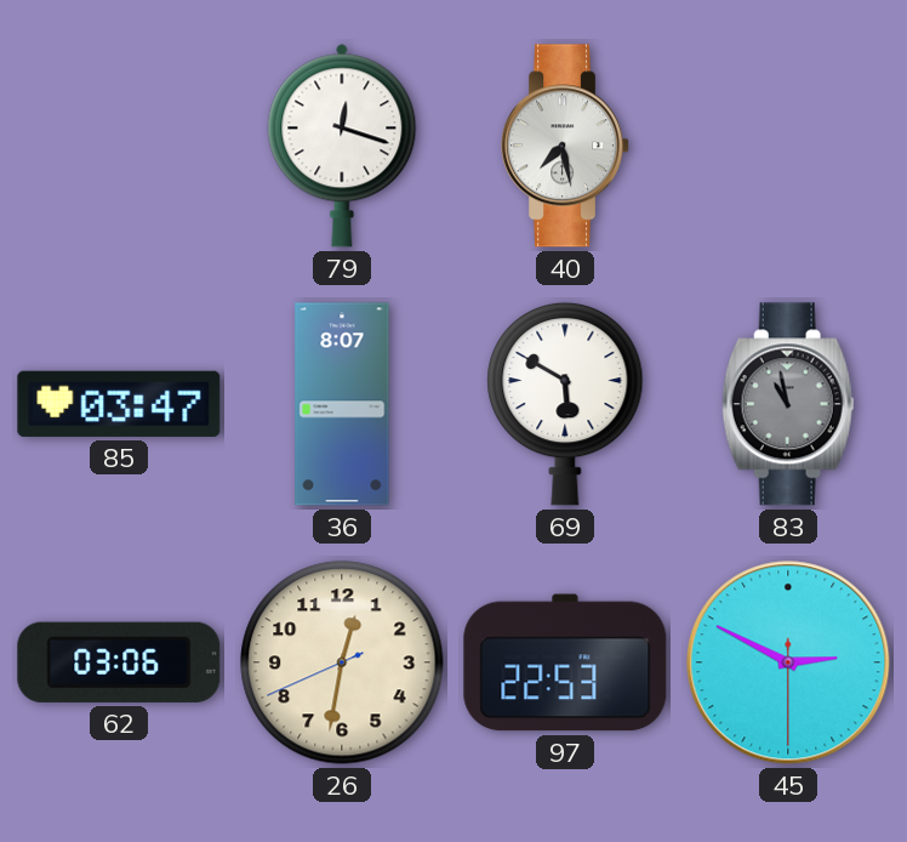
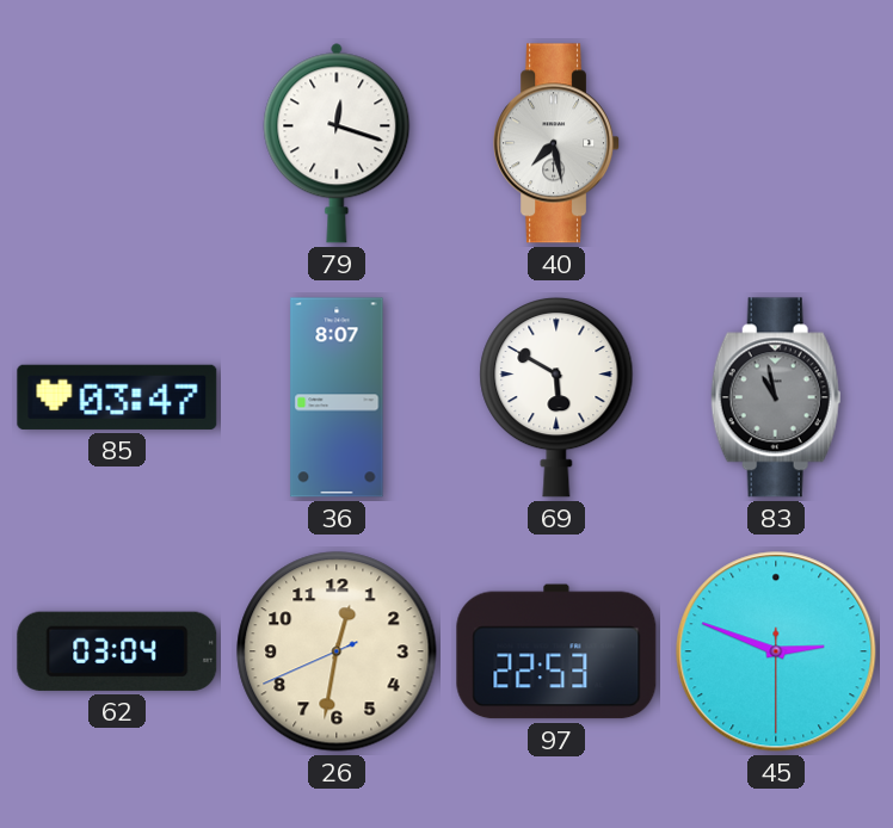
62: 03:06 -> 03:04
45: 2:49 -> 2:48
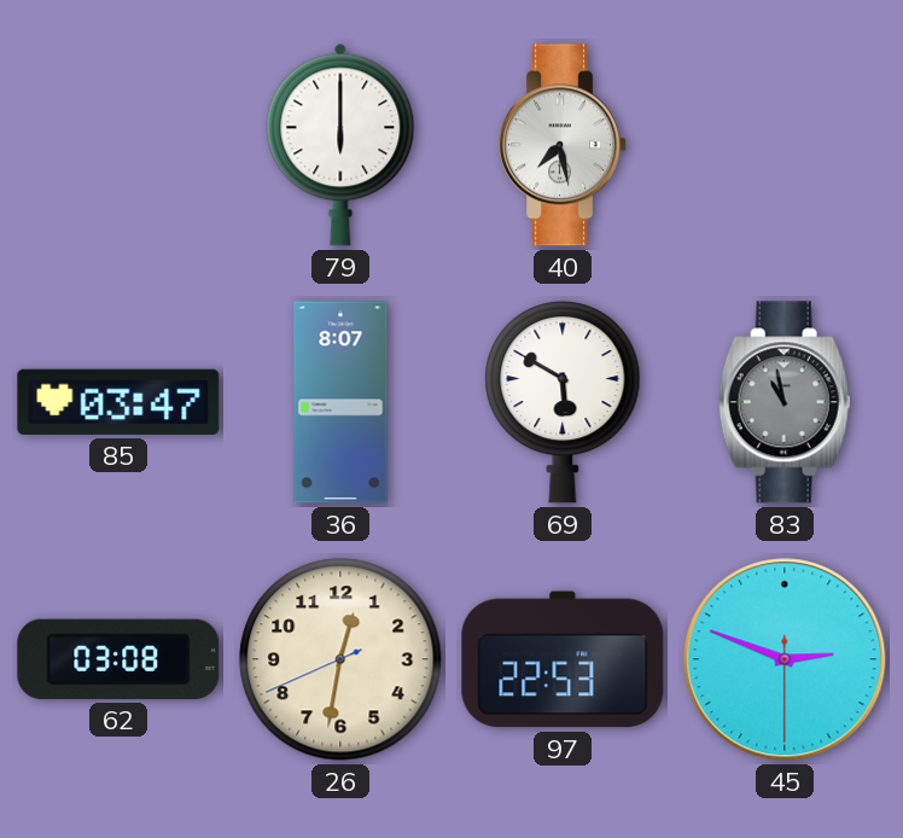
79: 12:18 -> 6:00
62: 03:04 -> 03:08
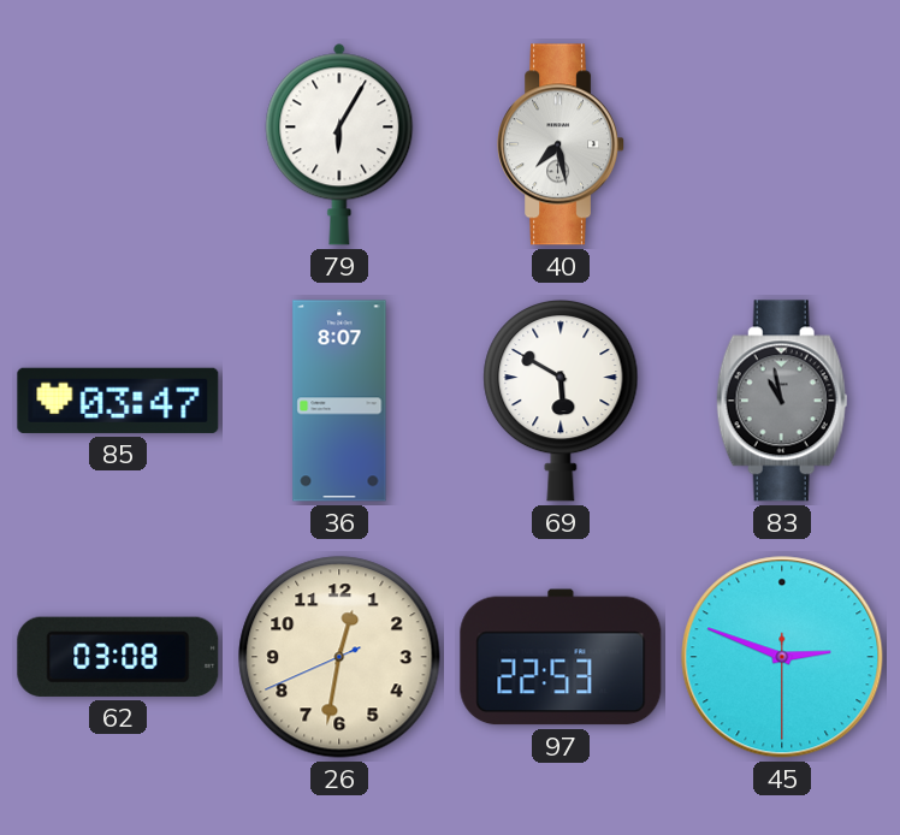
79: 6:00 -> 6:05
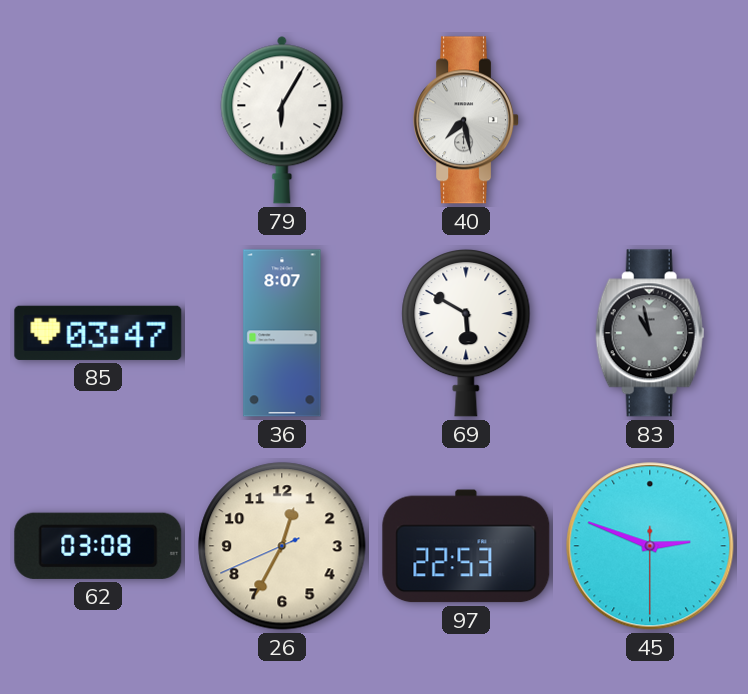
26: 12:31 -> 12:34
